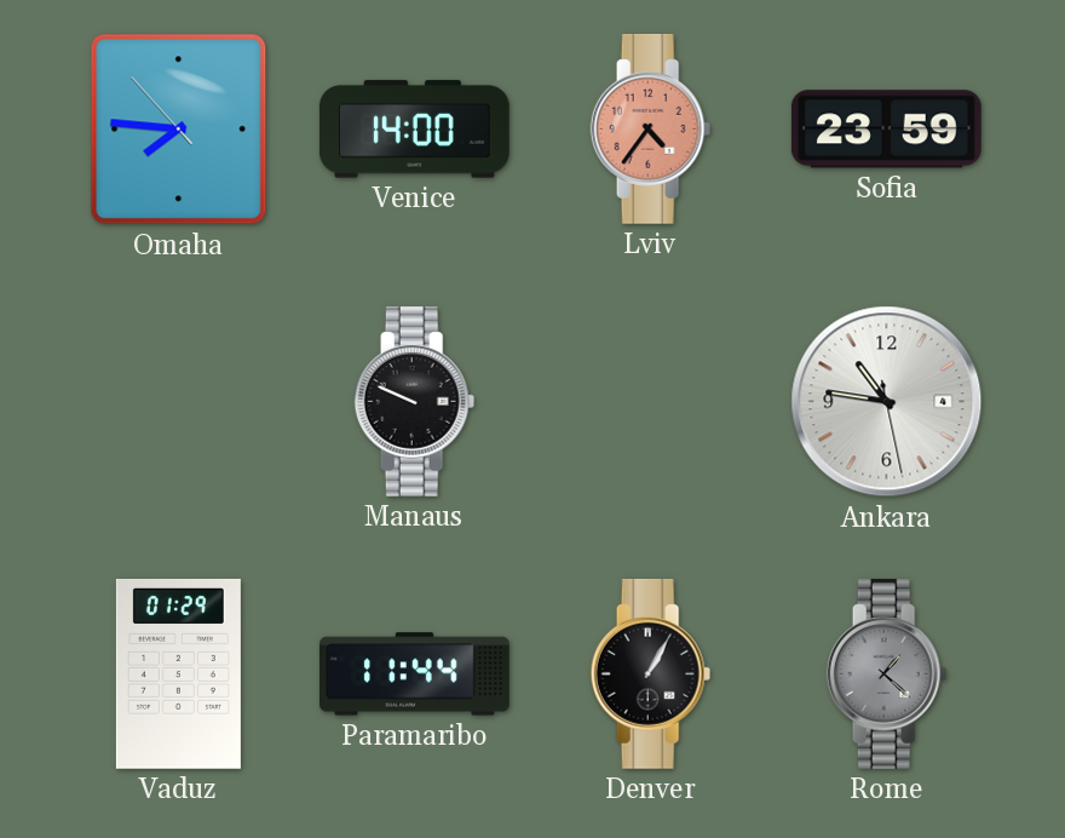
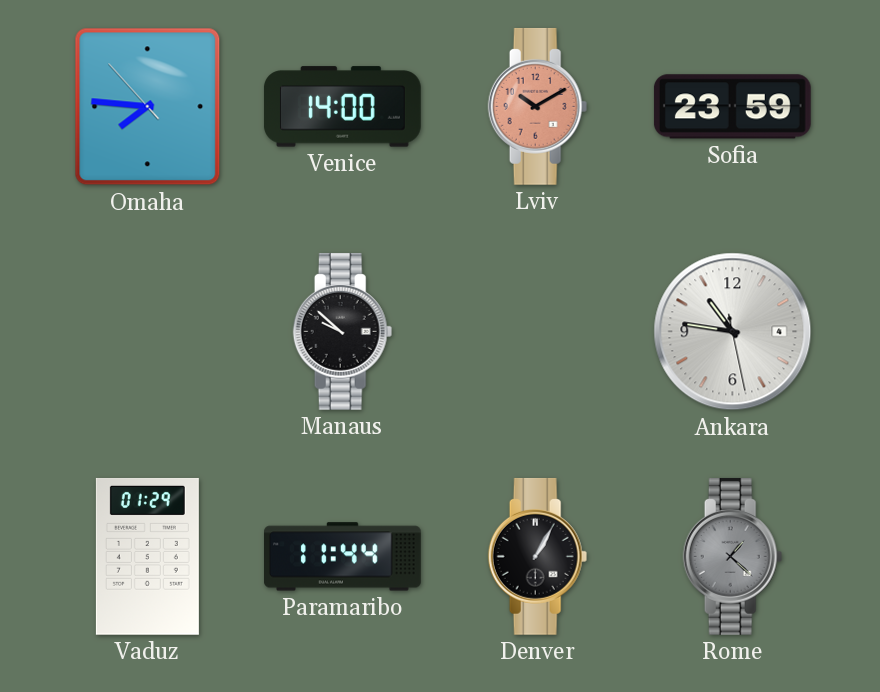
Lviv: 4:36 -> 10:10
Manaus: 9:49 -> 9:52
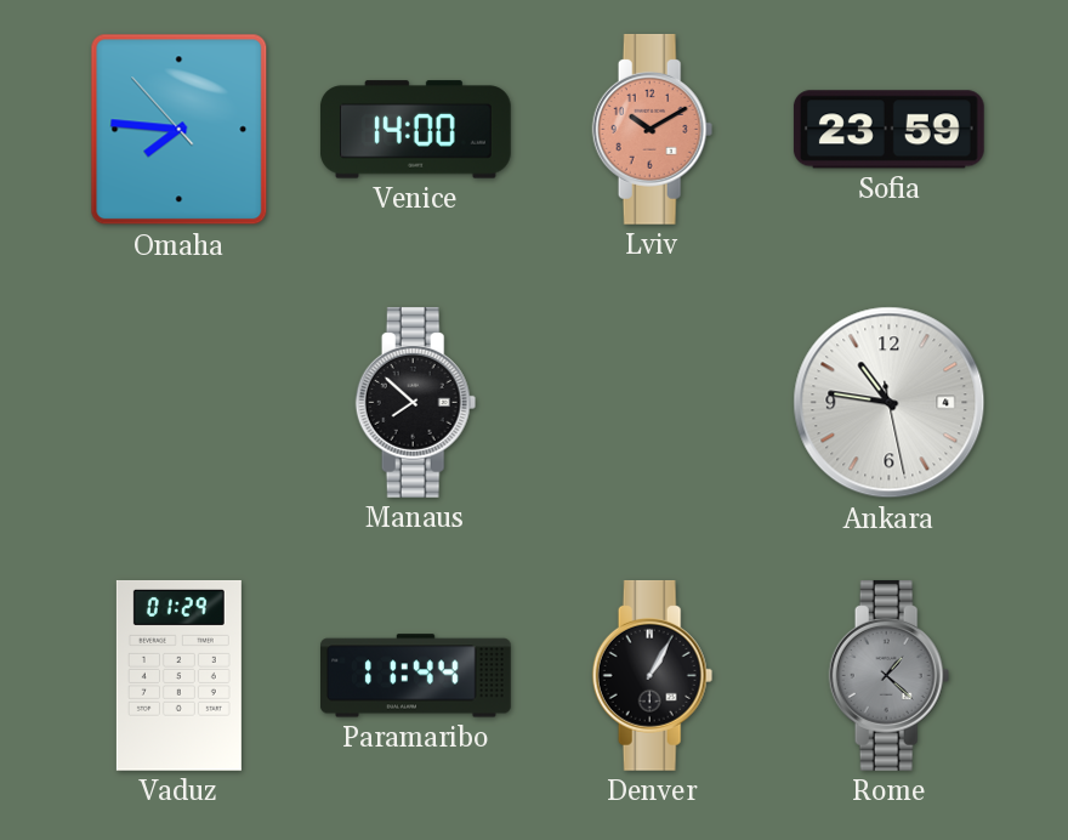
Manaus: 9:52 -> 7:52
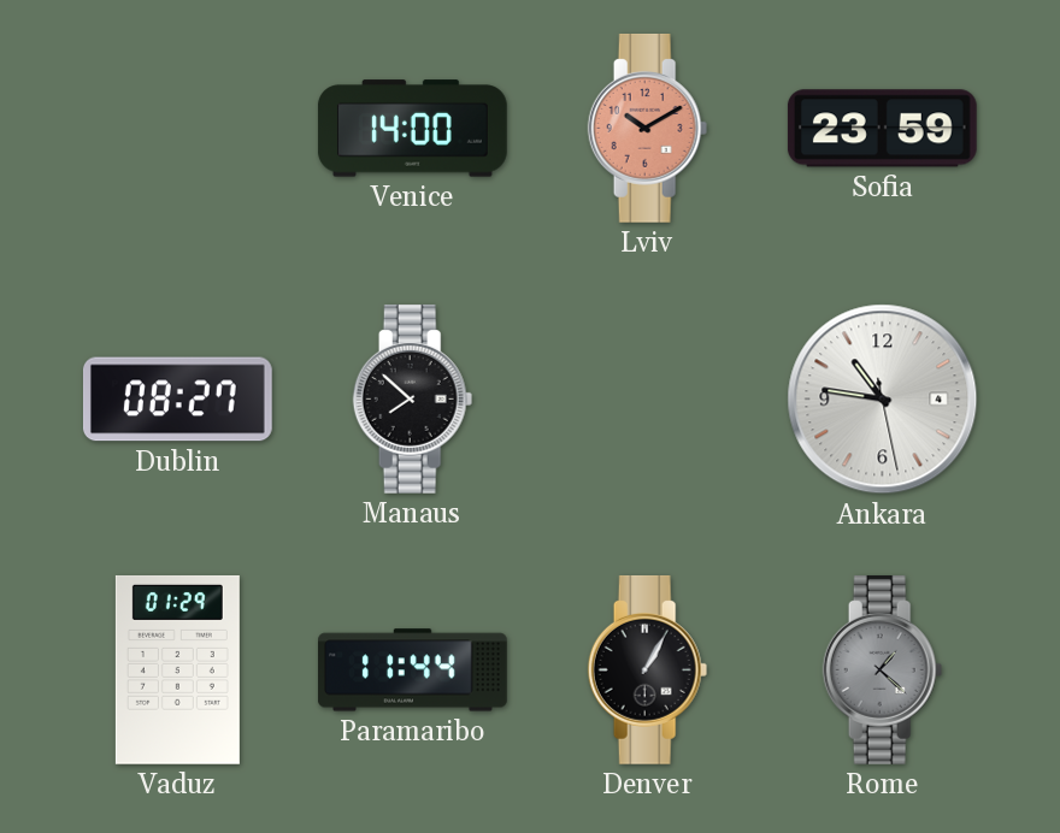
Omaha: 7:45 -> none
Dublin: none -> 08:27
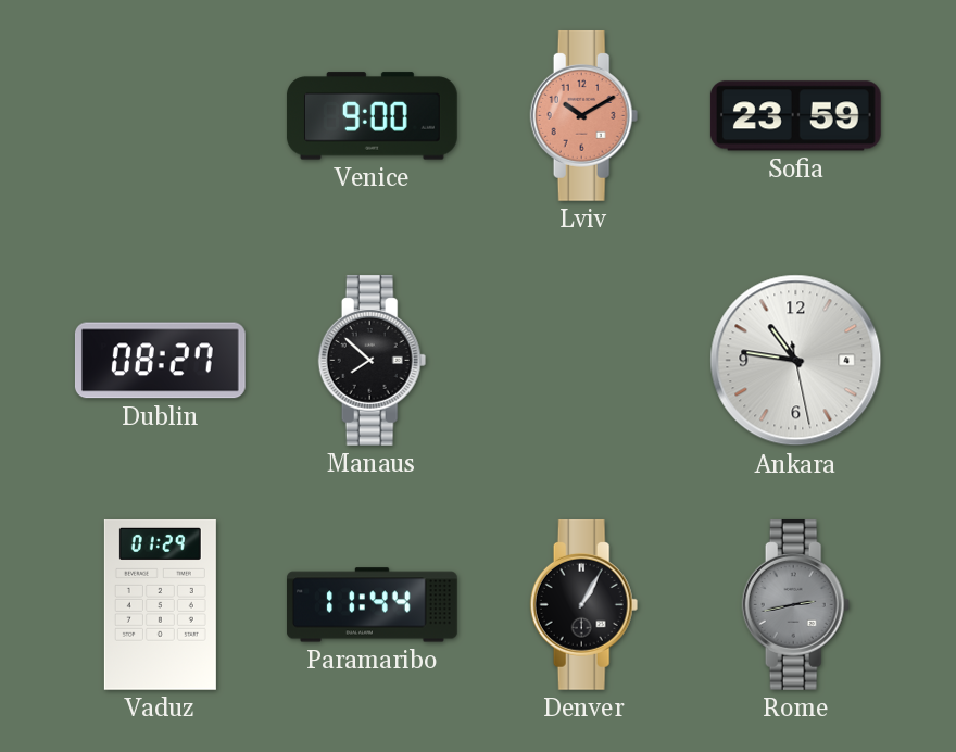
Venice: 14:00 -> 9:00
Rome: 1:22 -> 2:43
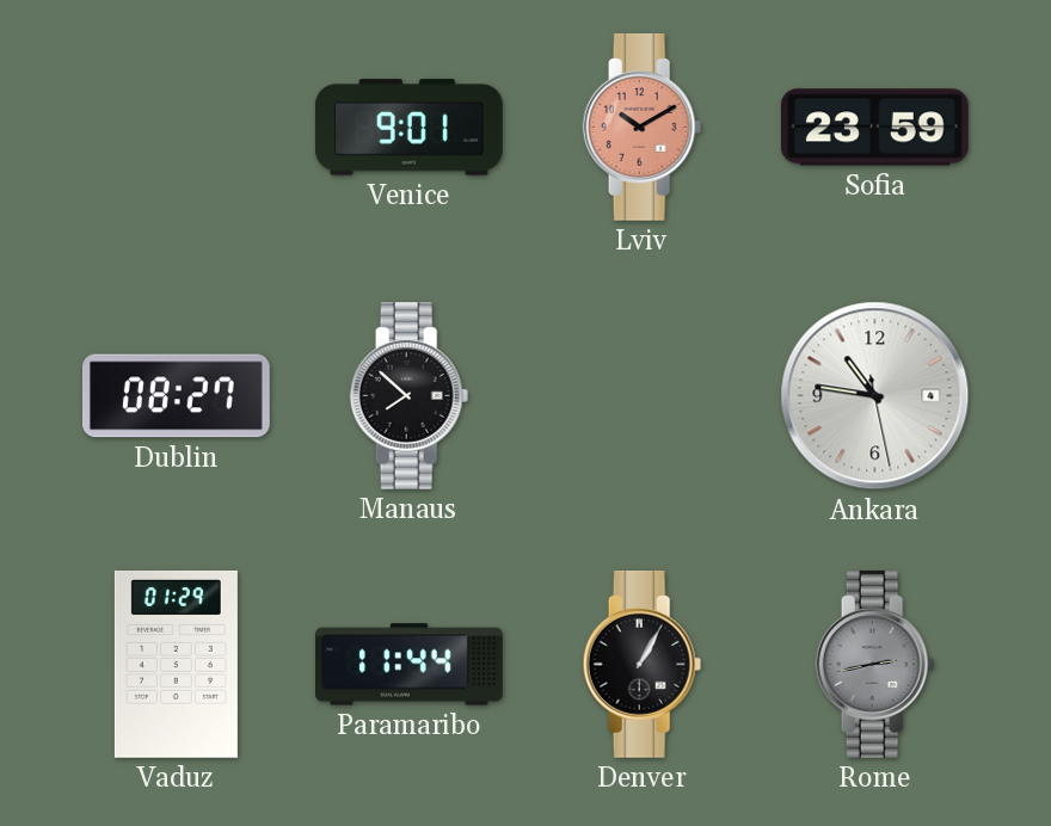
Venice: 9:00 -> 9:01
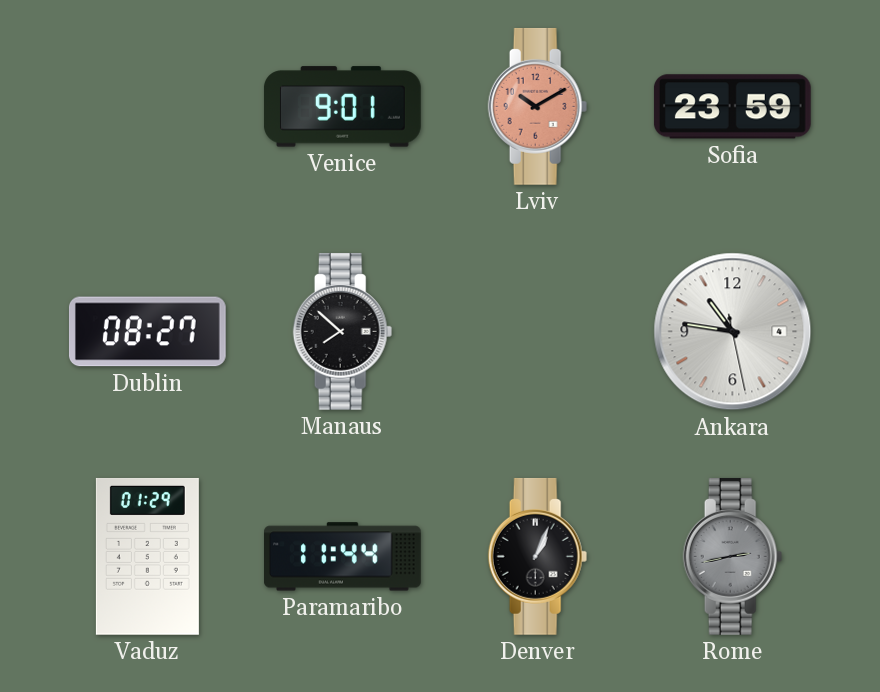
Denver: 1:05 -> 1:04
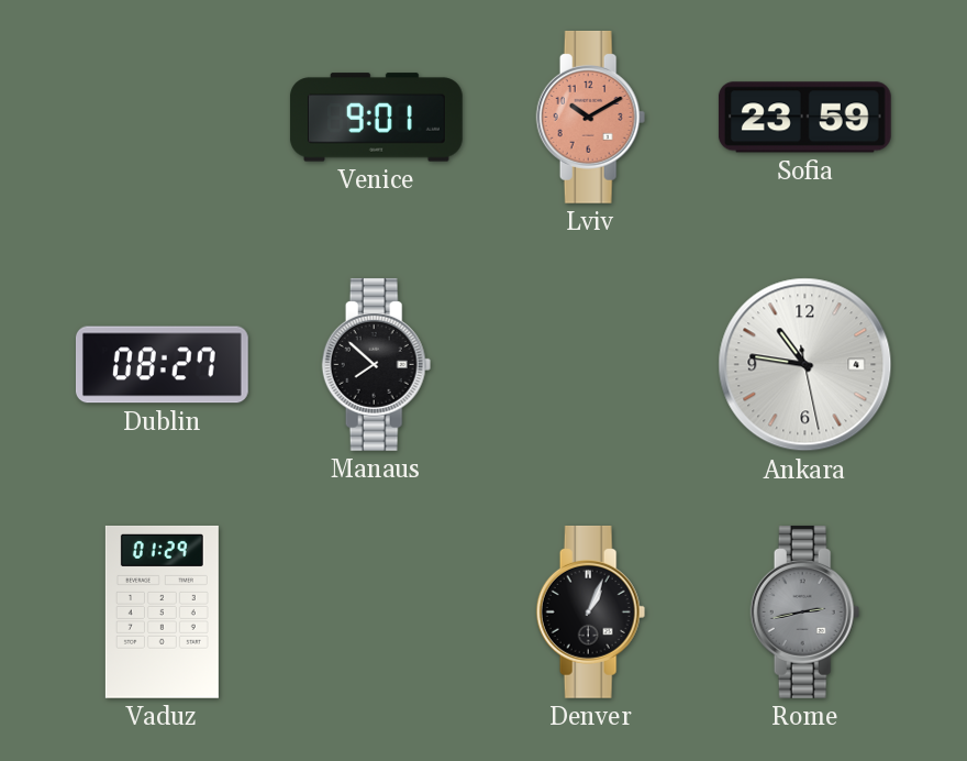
Paramaribo: 11:44 -> none
